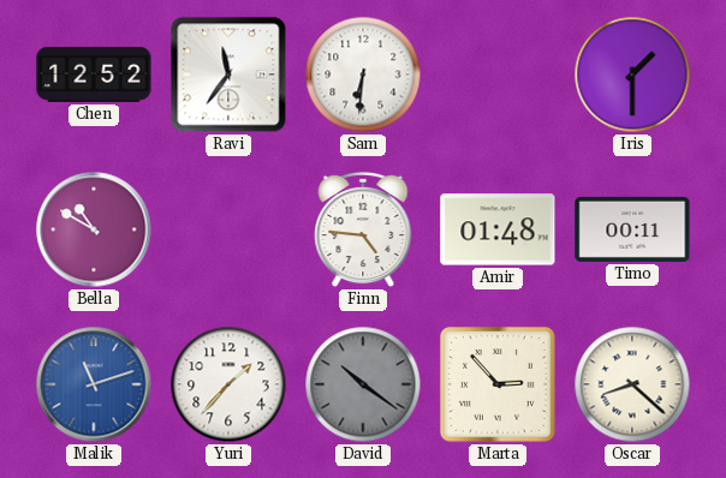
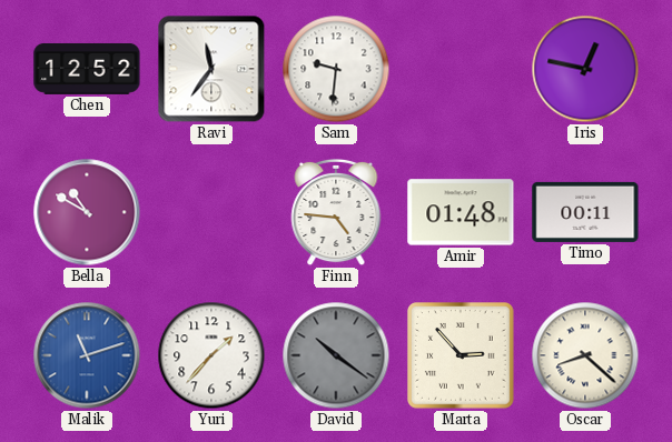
Sam: 6:31 -> 9:31
Iris: 1:30 -> 12:47
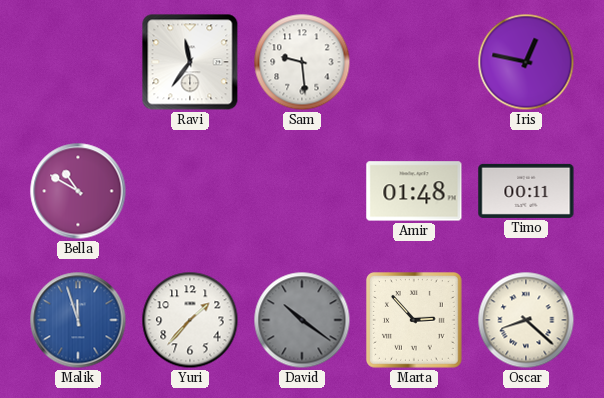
Chen: 12:52 -> none
Sam: 9:31 -> 9:29
Finn: 4:46 -> none
Malik: 11:12 -> 11:57
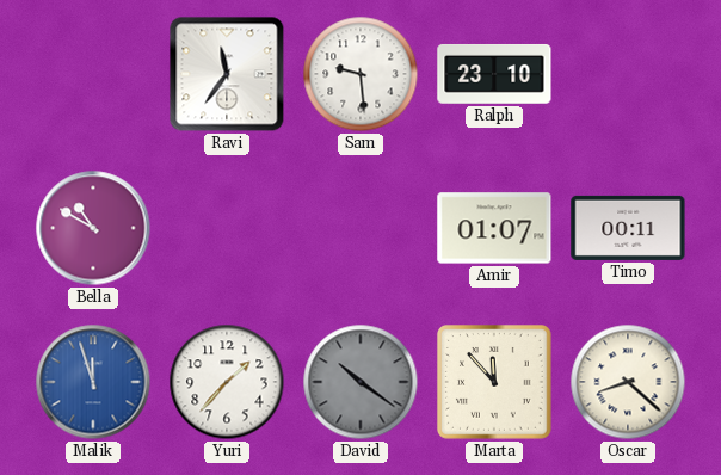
Ralph: none -> 23:10
Iris: 12:47 -> none
Amir: 01:48 -> 01:07
Marta: 2:53 -> 11:53
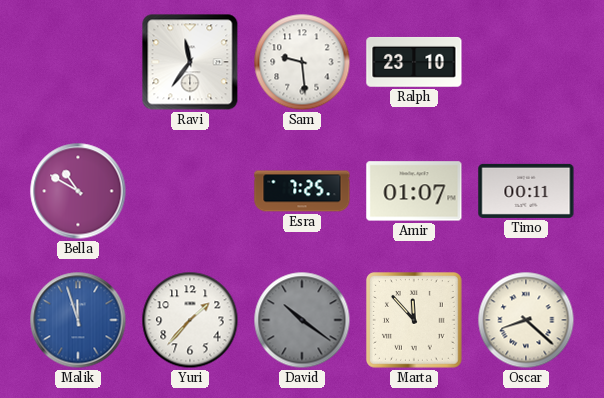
Esra: none -> 7:25
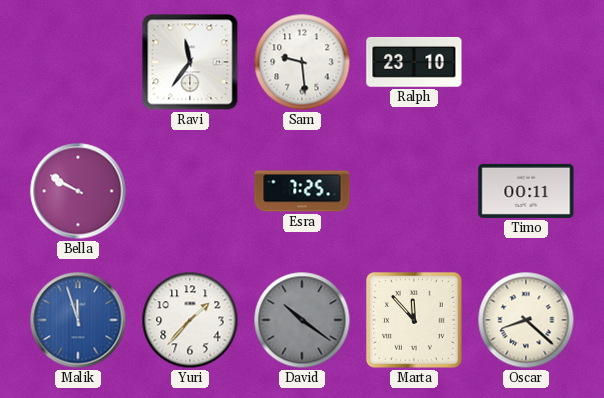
Bella: 10:50 -> 9:50
Amir: 01:07 -> none
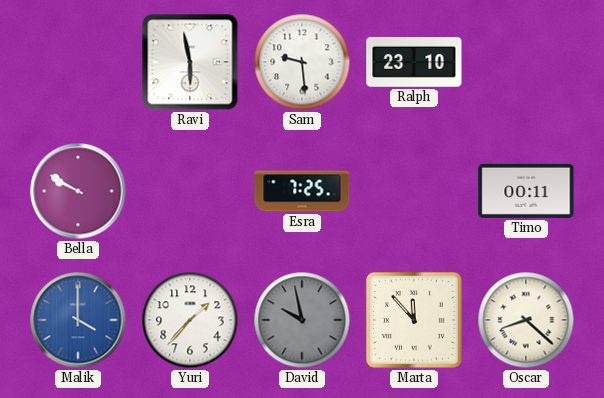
Ravi: 11:36 -> 5:58
Malik: 11:57 -> 4:00
David: 10:21 -> 9:58
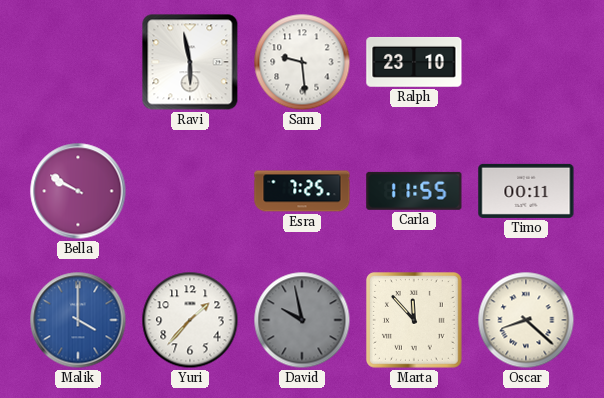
Carla: none -> 11:55
